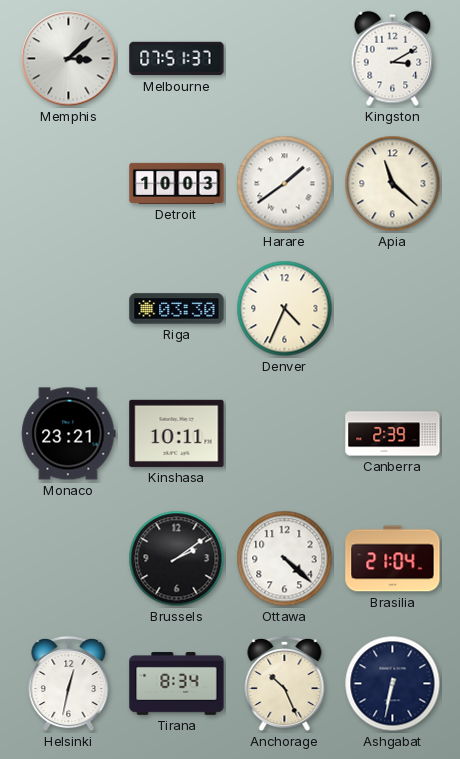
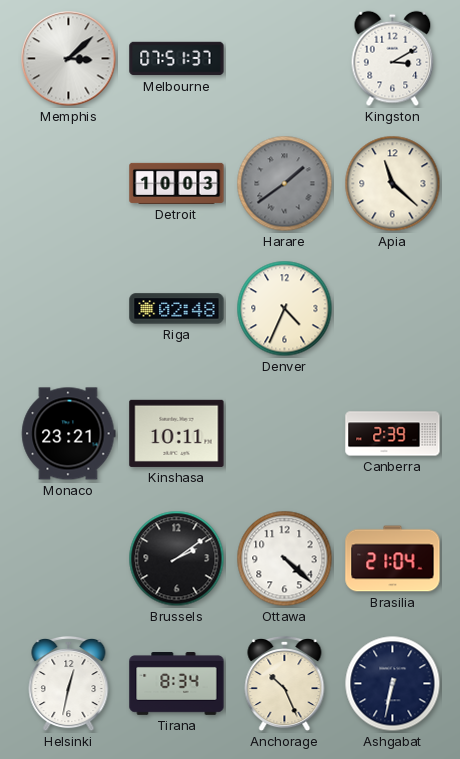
Harare dial: white -> grey
Riga: 03:30 -> 02:48
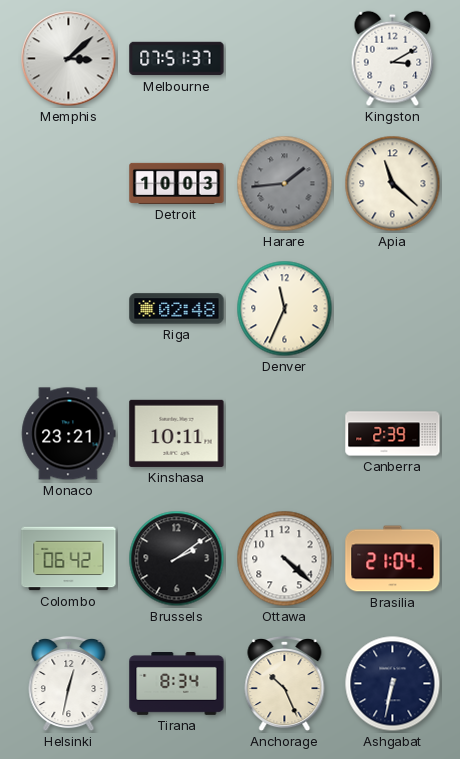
Harare: 1:39 -> 1:44
Denver: 4:34 -> 11:34
Colombo: none -> 06:42
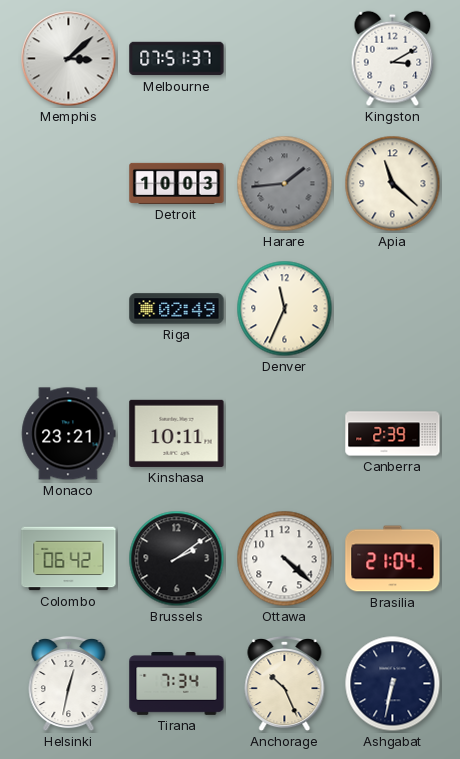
Riga: 02:48 -> 02:49
Tirana: 8:34 -> 7:34
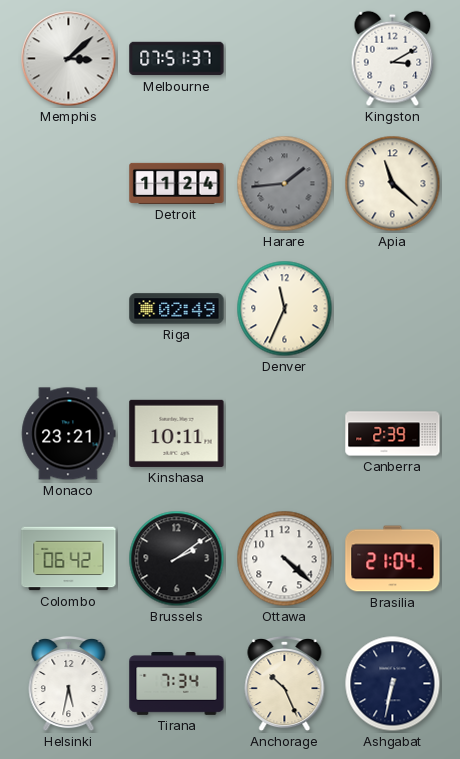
Detroit: 10:03 -> 11:24
Helsinki: 12:32 -> 5:32
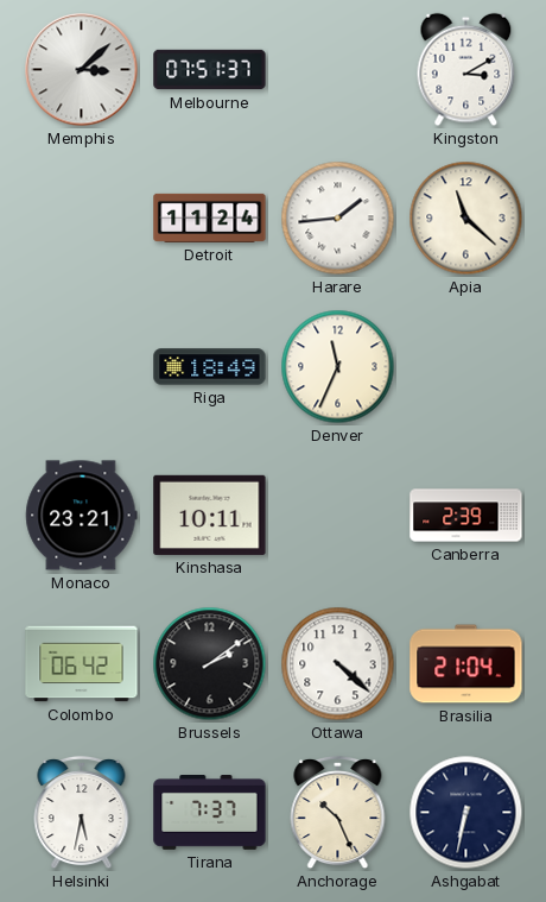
Harare dial: grey -> white
Riga: 02:49 -> 18:49
Tirana: 7:34 -> 7:37
